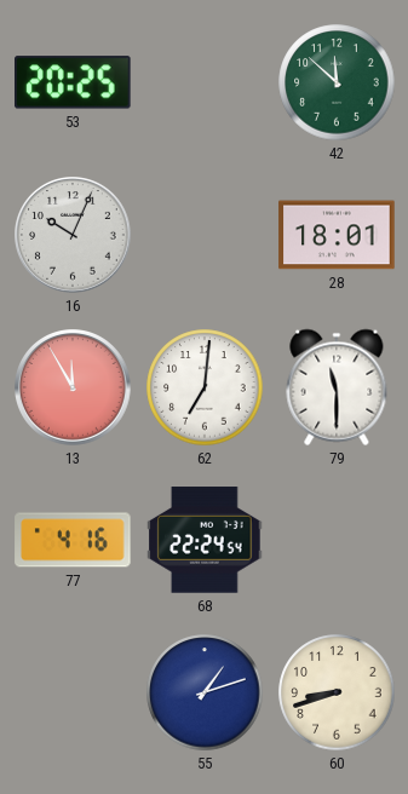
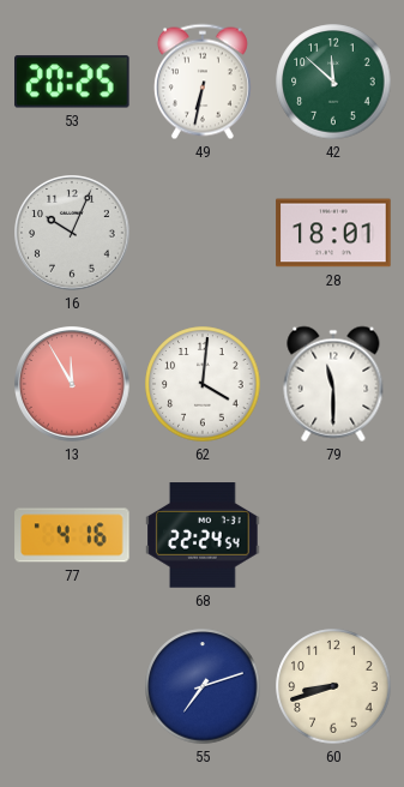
49: none -> 6:32
62: 7:01 -> 4:01
55: 1:12 -> 7:12
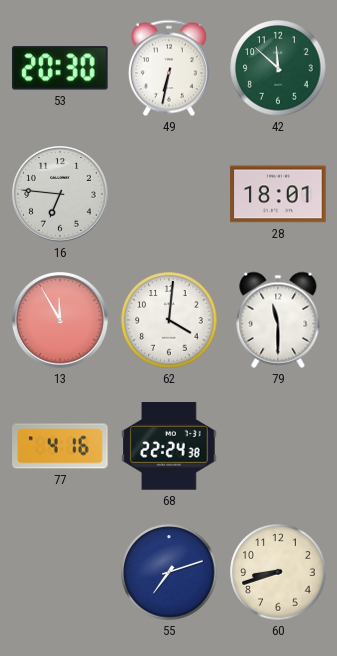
53: 20:25 -> 20:30
16: 10:04 -> 6:46
68: 22:24:54 -> 22:24:38
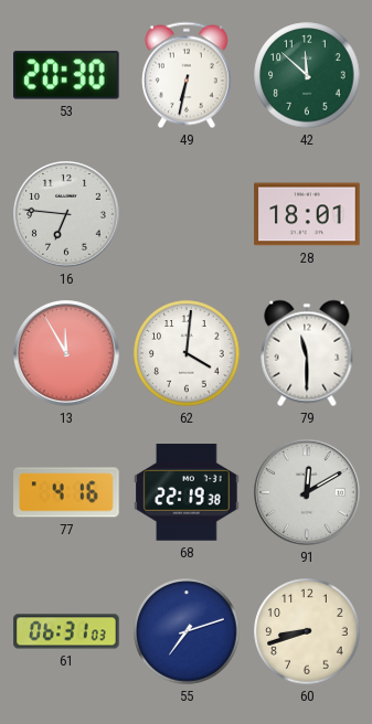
68: 22:24 -> 22:19
91: none -> 12:10
61: none -> 06:31
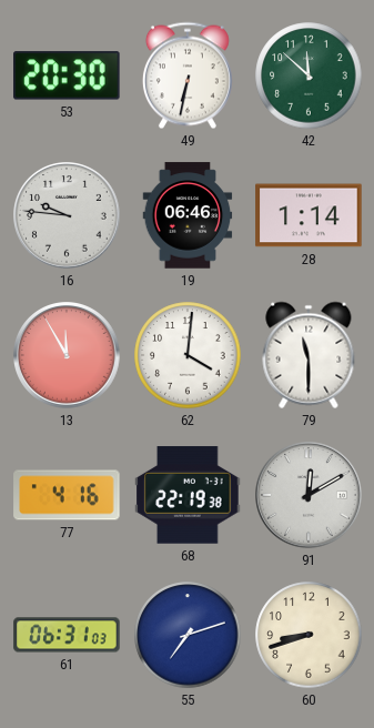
16: 6:46 -> 9:46
19: none -> 06:46
28: 18:01 -> 1:14
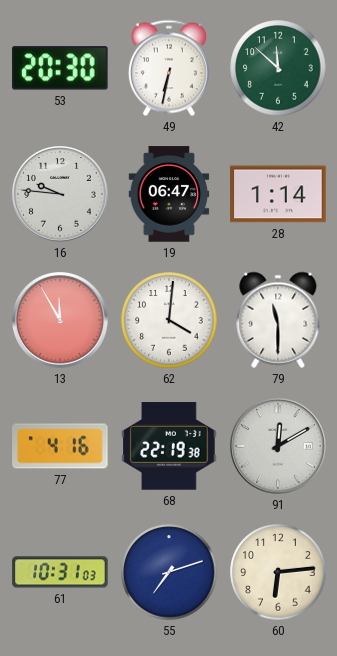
19: 06:46 -> 06:47
61: 06:31 -> 10:31
60: 8:42 -> 6:14
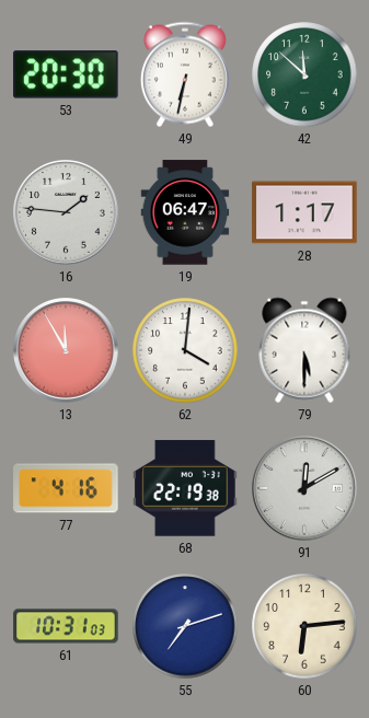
16: 9:46 -> 1:46
28: 1:14 -> 1:17
79: 11:30 -> 5:30
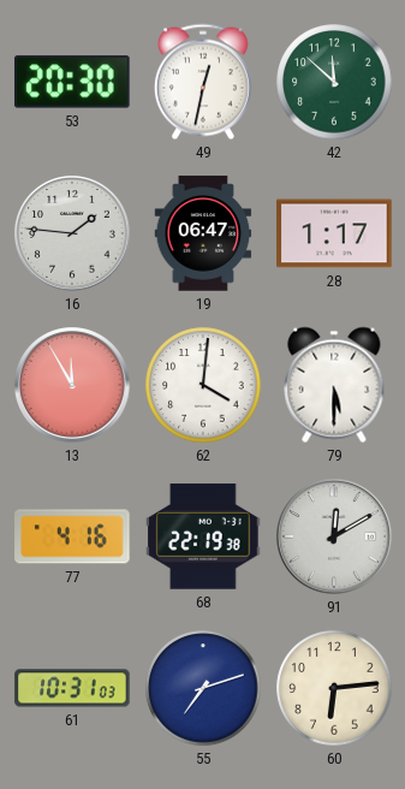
49: 6:32 -> 12:32
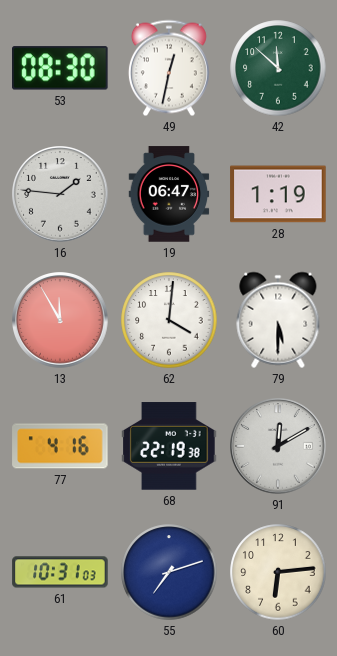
53: 20:30 -> 08:30
28: 1:17 -> 1:19
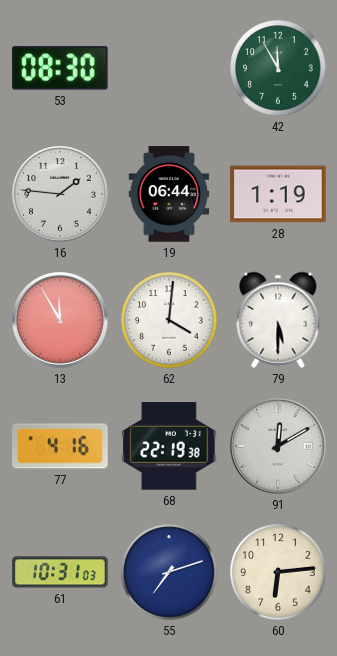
49: 12:32 -> none
42: 11:52 -> 11:55
19: 06:47 -> 06:44
